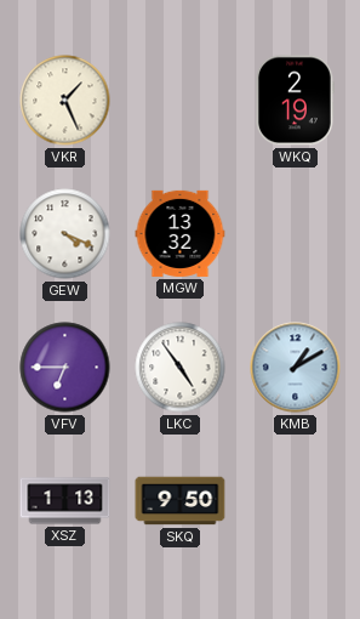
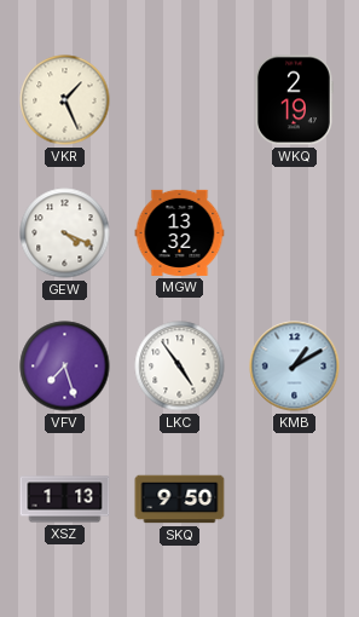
VFV: 6:45 -> 7:27
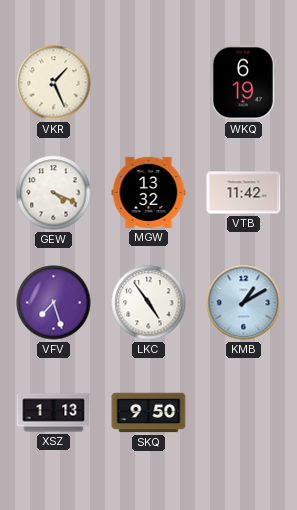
WKQ: 2:19 -> 6:19
VTB: none -> 11:42
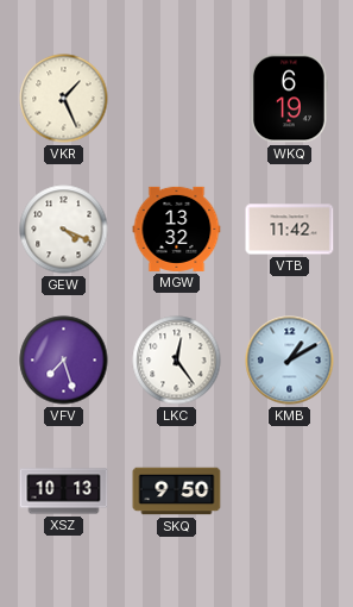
LKC: 4:54 -> 12:24
XSZ: 1:13 -> 10:13
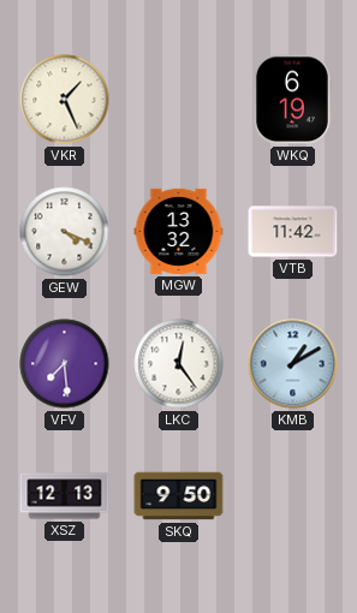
VFV: 7:27 -> 7:29
XSZ: 10:13 -> 12:13
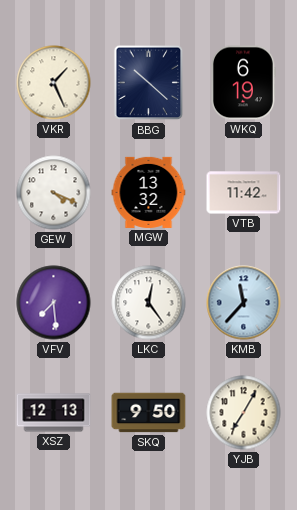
BBG: none -> 10:22
KMB: 1:10 -> 11:37
YJB: none -> 7:05
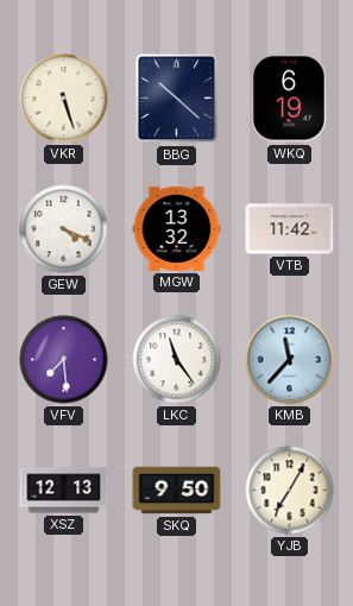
VKR: 1:26 -> 5:27
LKC: 12:24 -> 11:24
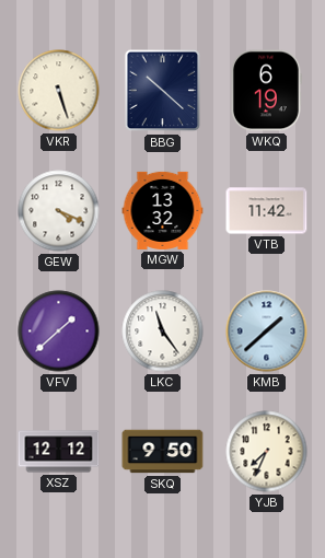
VFV: 7:29 -> 1:38
KMB: 11:37 -> 1:38
XSZ: 12:13 -> 12:12
YJB: 7:05 -> 7:34
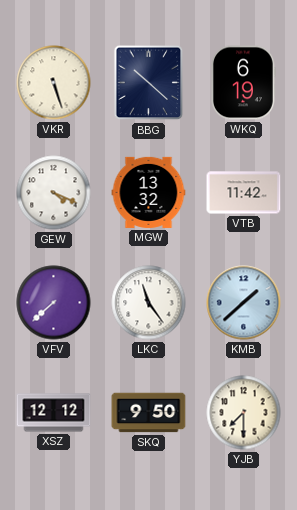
VFV: 1:38 -> 7:38
YJB: 7:34 -> 7:30
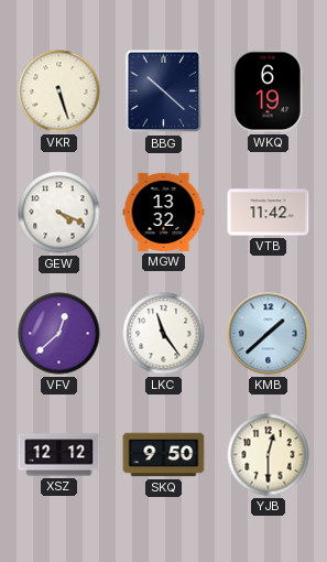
VFV: 7:38 -> 12:38
YJB: 7:30 -> 12:30
